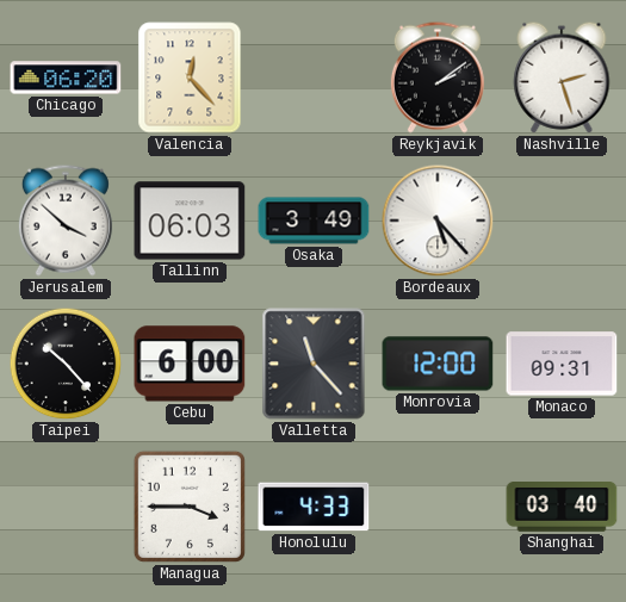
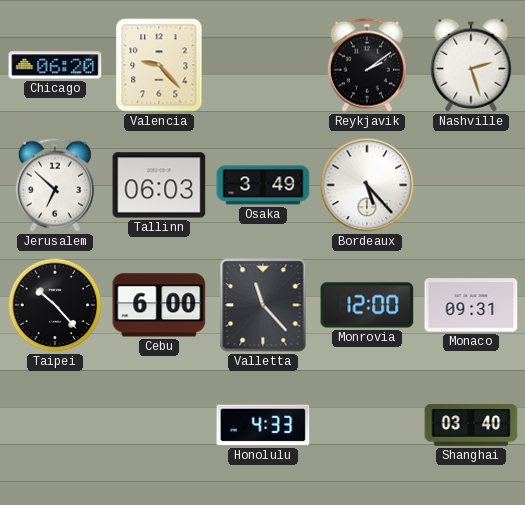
Valencia: 12:23 -> 9:23
Jerusalem: 3:52 -> 6:52
Managua: 3:45 -> none
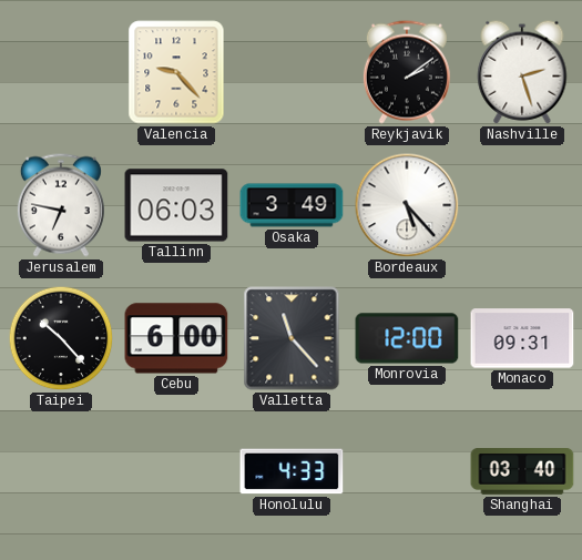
Chicago: 06:20 -> none
Jerusalem: 6:52 -> 6:47
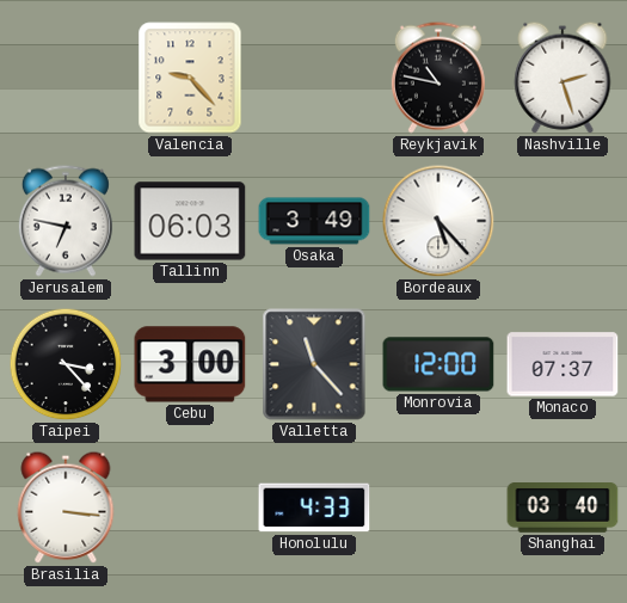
Reykjavik: 2:09 -> 10:47
Taipei: 10:23 -> 3:23
Cebu: 6:00 -> 3:00
Monaco: 09:31 -> 07:37
Brasilia: none -> 3:16
